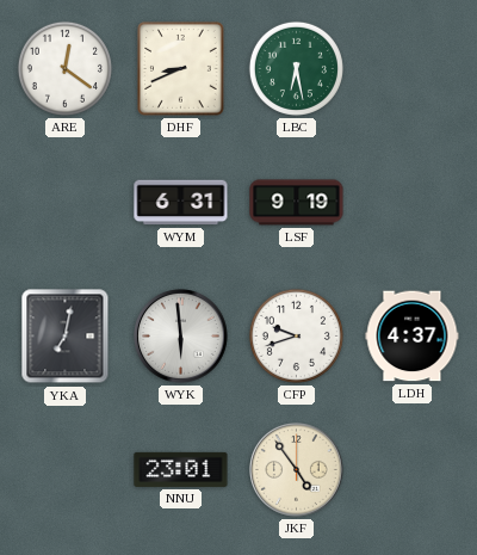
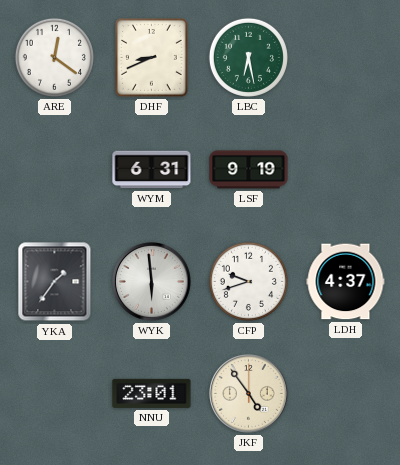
YKA: 7:02 -> 1:36
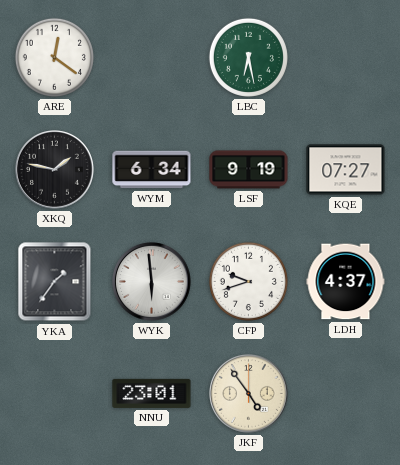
DHF: 8:41 -> none
XKQ: none -> 1:47
WYM: 6:31 -> 6:34
KQE: none -> 07:27
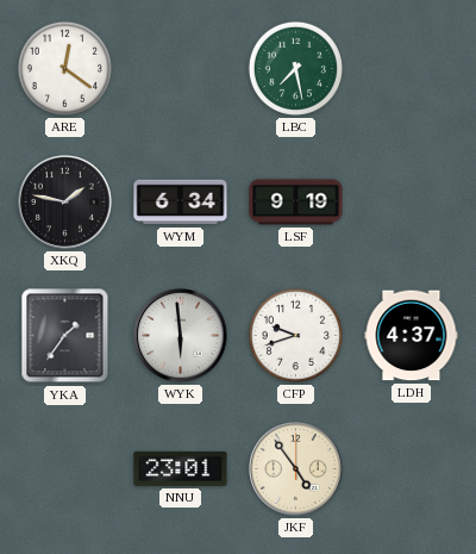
LBC: 6:28 -> 7:28
KQE: 07:27 -> none
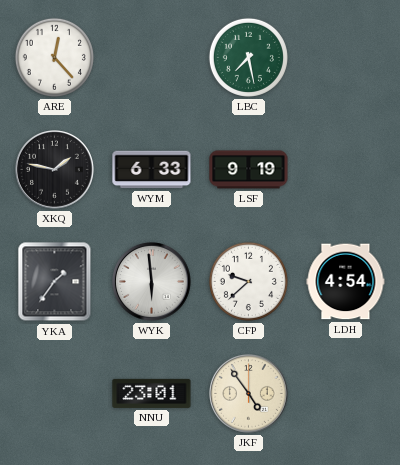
ARE: 12:21 -> 12:23
WYM: 6:34 -> 6:33
CFP: 9:42 -> 9:38
LDH: 4:37 -> 4:54
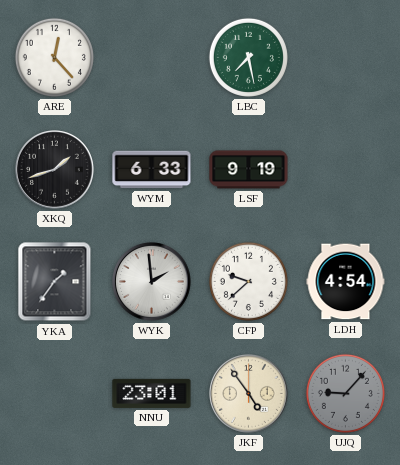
XKQ: 1:47 -> 1:42
WYK: 5:59 -> 1:59
UJQ: none -> 9:07
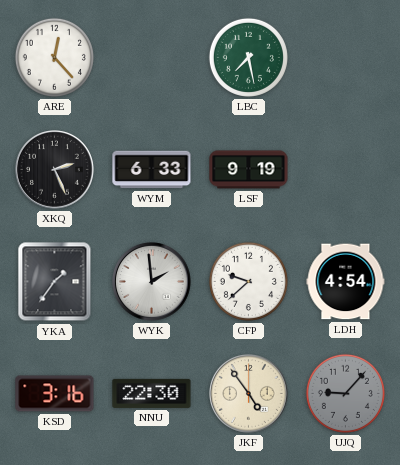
XKQ: 1:42 -> 2:26
KSD: none -> 3:16
NNU: 23:01 -> 22:30
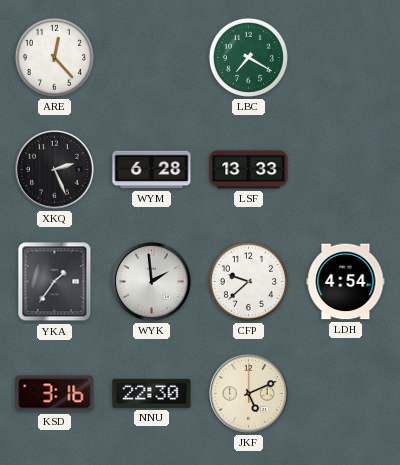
LBC: 7:28 -> 7:20
WYM: 6:33 -> 6:28
LSF: 9:19 -> 13:33
JKF: 4:54 -> 5:11
UJQ: 9:07 -> none
